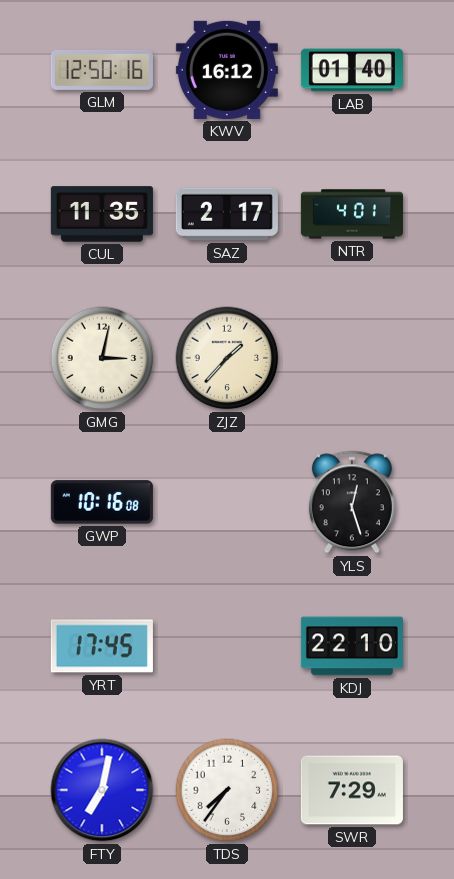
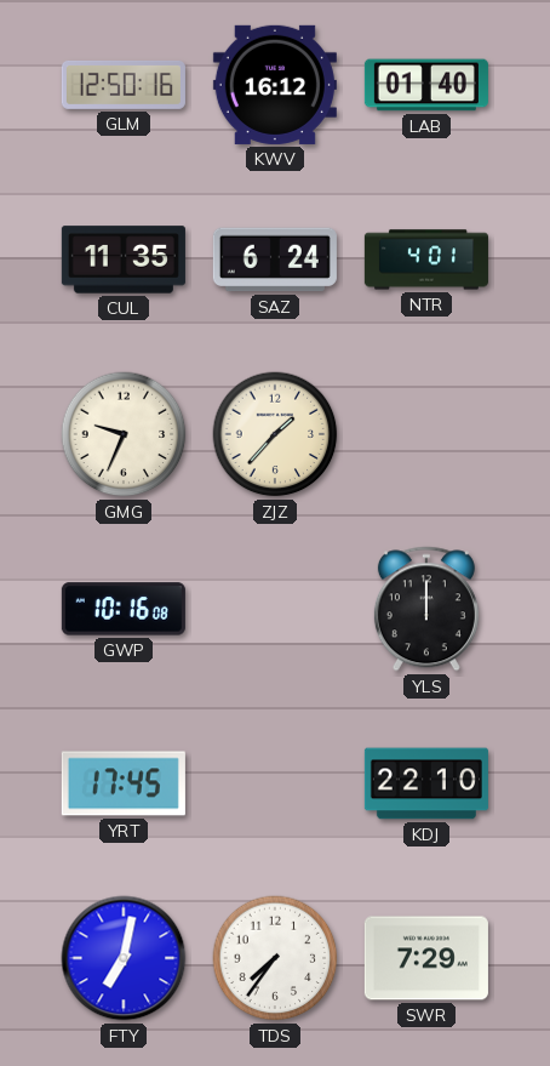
SAZ: 2:17 -> 6:24
GMG: 3:02 -> 9:34
YLS: 12:27 -> 12:00
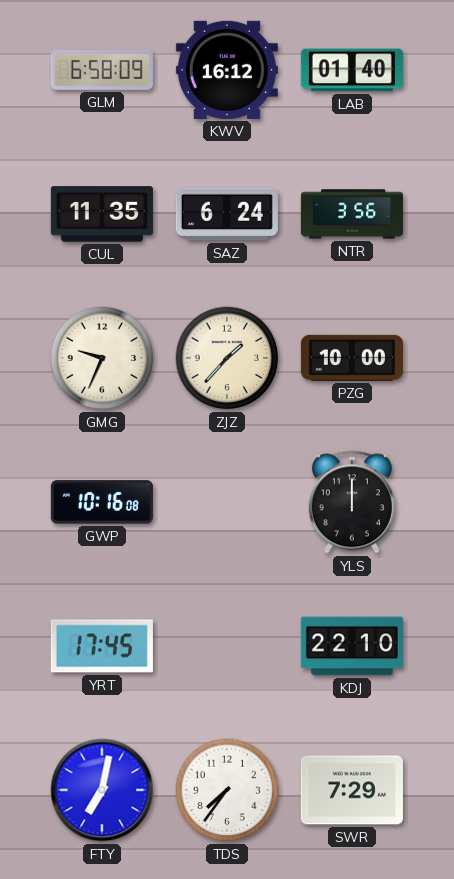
GLM: 12:50 -> 6:58
NTR: 4:01 -> 3:56
PZG: none -> 10:00
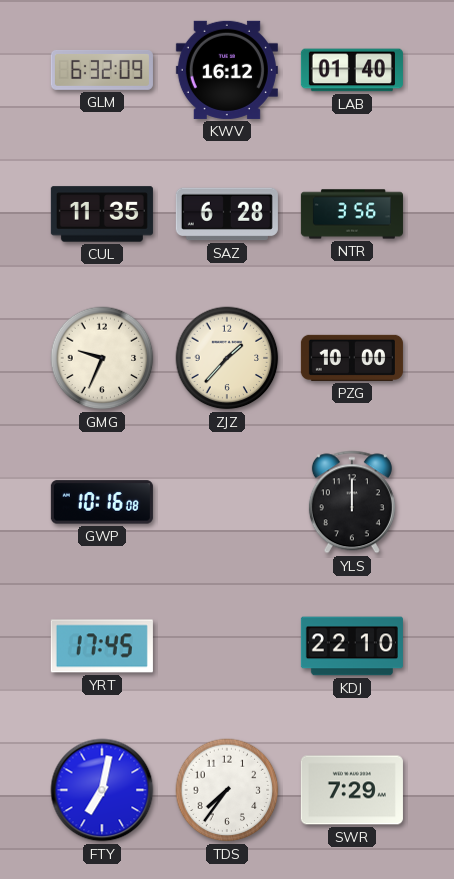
GLM: 6:58 -> 6:32
SAZ: 6:24 -> 6:28
